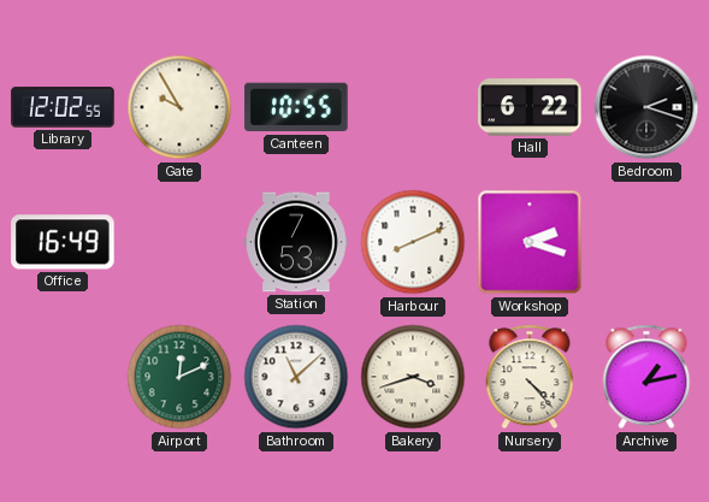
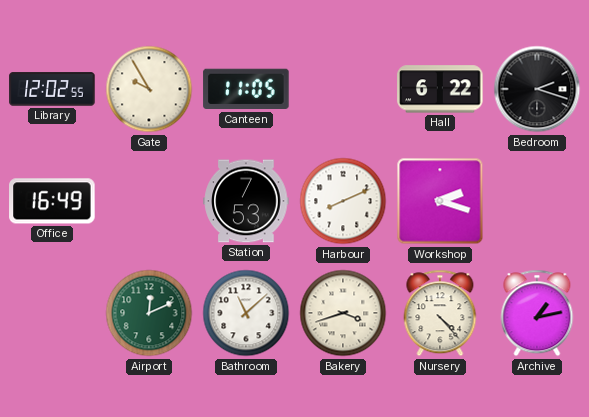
Canteen: 10:55 -> 11:05
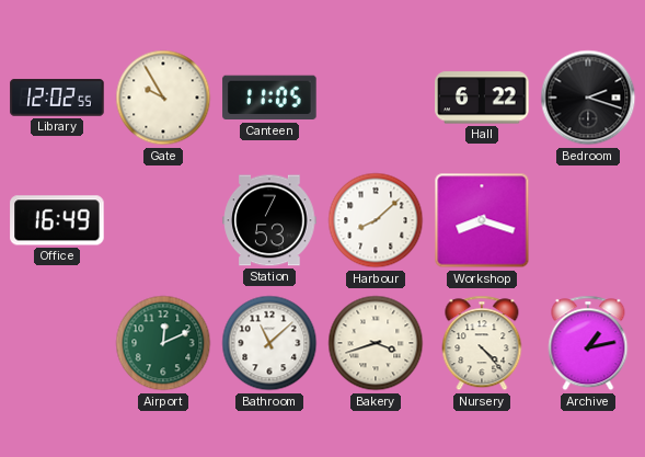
Harbour: 8:11 -> 8:08
Workshop: 2:18 -> 8:18
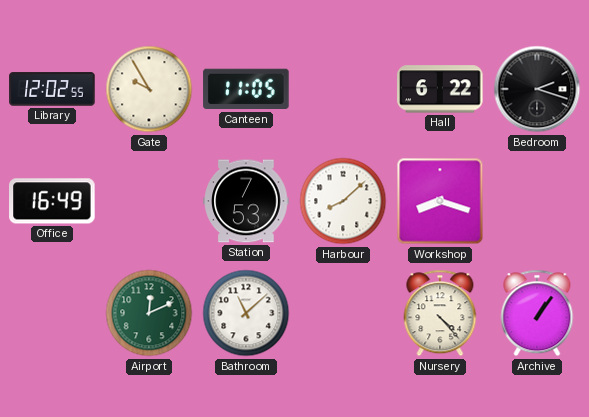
Bakery: 3:42 -> none
Archive: 1:13 -> 1:06
